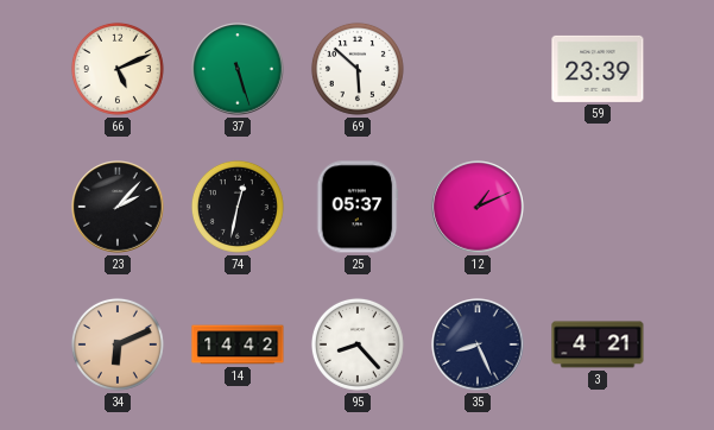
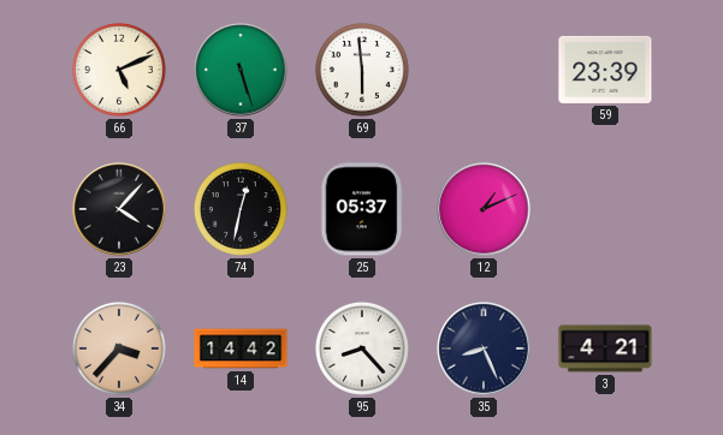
69: 5:52 -> 5:59
23: 2:07 -> 4:07
34: 6:11 -> 3:37
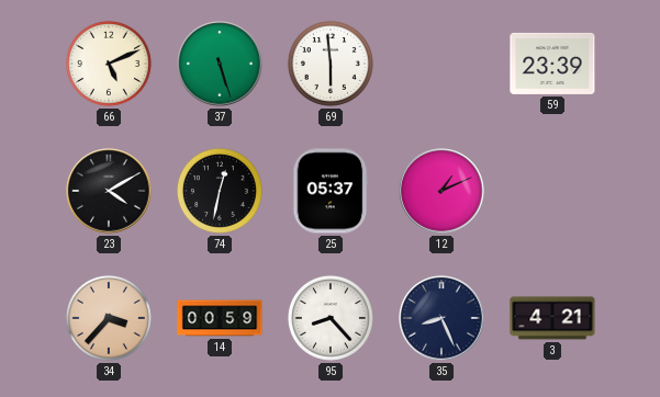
23: 4:07 -> 4:10
14: 14:42 -> 00:59
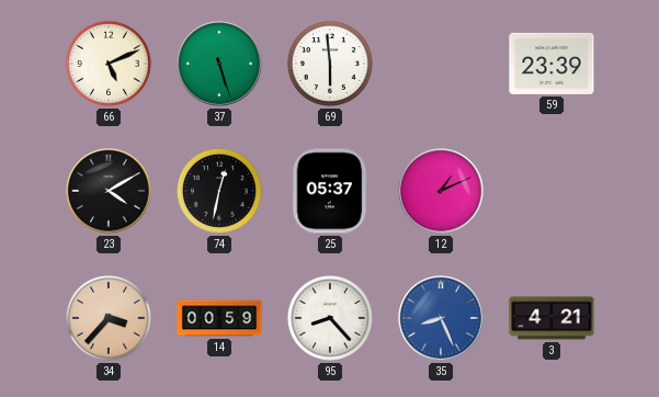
35 dial: navy -> blue
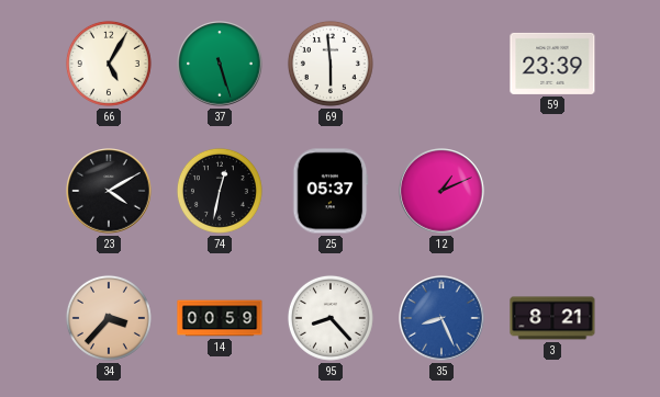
66: 5:11 -> 5:05
3: 4:21 -> 8:21
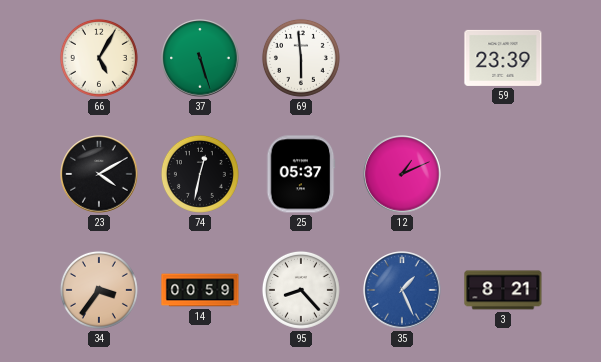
34: 3:37 -> 3:36
35: 8:26 -> 1:26
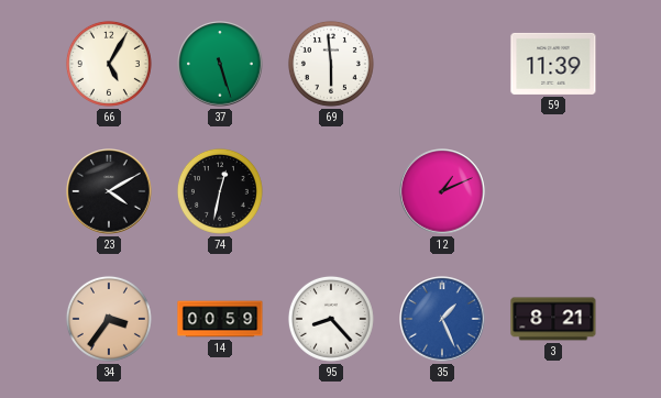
59: 23:39 -> 11:39
25: 05:37 -> none
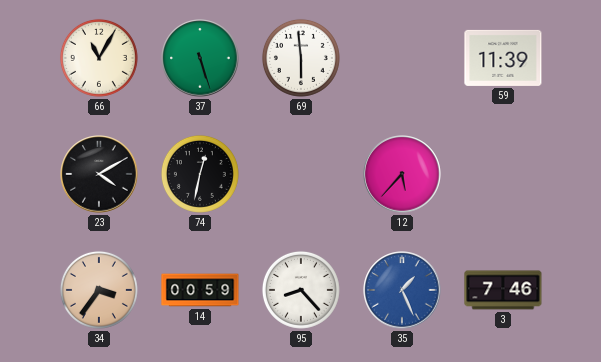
66: 5:05 -> 11:05
12: 1:11 -> 5:37
3: 8:21 -> 7:46
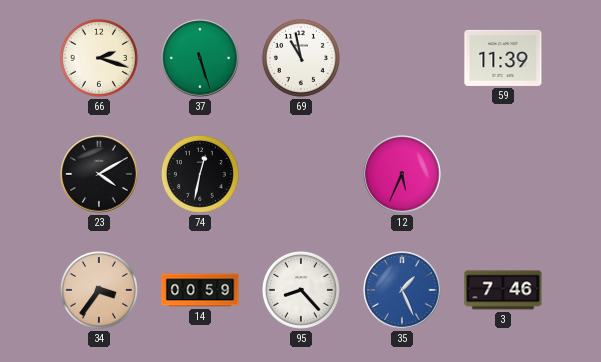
66: 11:05 -> 2:18
69: 5:59 -> 10:58
12: 5:37 -> 5:34
